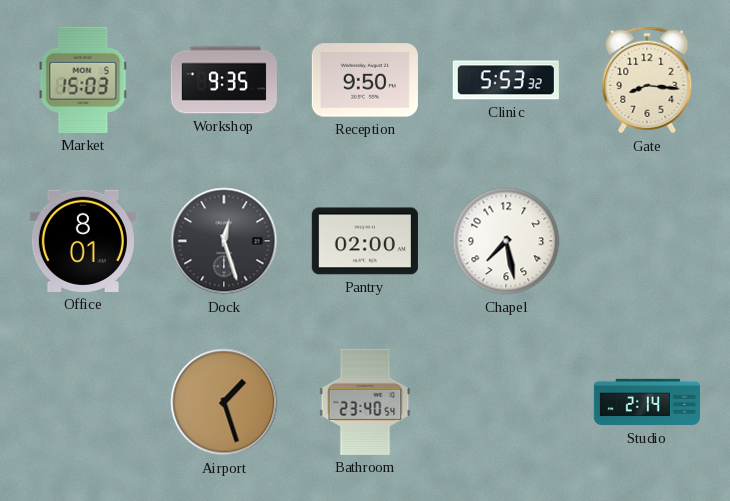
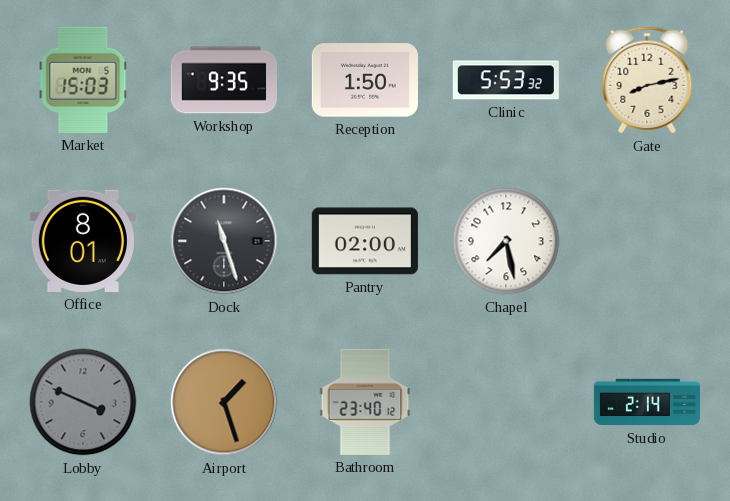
Reception: 9:50 -> 1:50
Gate: 8:16 -> 8:13
Dock: 12:27 -> 11:27
Lobby: none -> 3:49
Bathroom: 23:40:54 -> 23:40:12
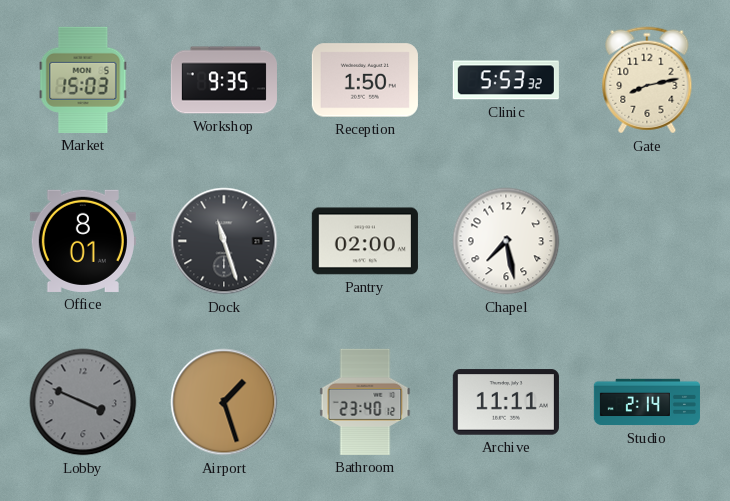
Archive: none -> 11:11
